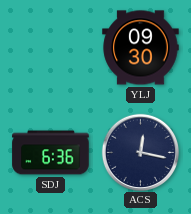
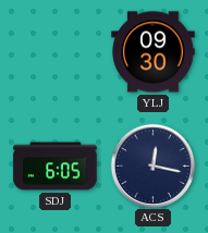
SDJ: 6:36 -> 6:05
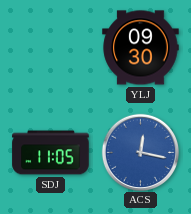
SDJ: 6:05 -> 11:05
ACS dial: navy -> blue
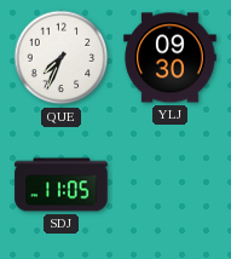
QUE: none -> 7:34
ACS: 12:17 -> none
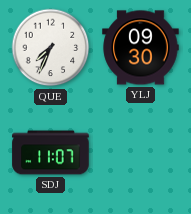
SDJ: 11:05 -> 11:07
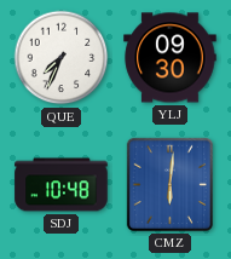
SDJ: 11:07 -> 10:48
CMZ: none -> 6:01
